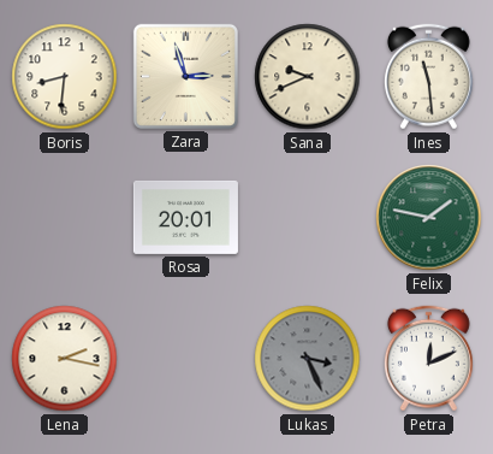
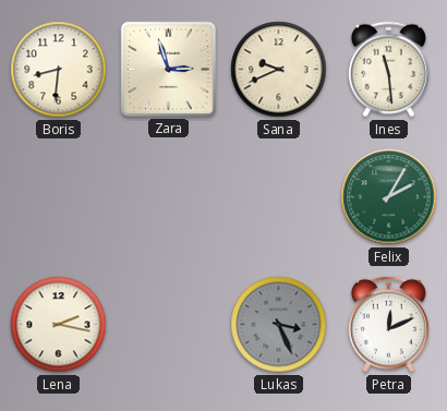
Rosa: 20:01 -> none
Felix: 1:47 -> 2:05
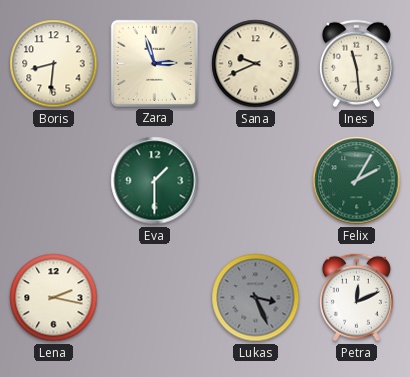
Eva: none -> 1:30
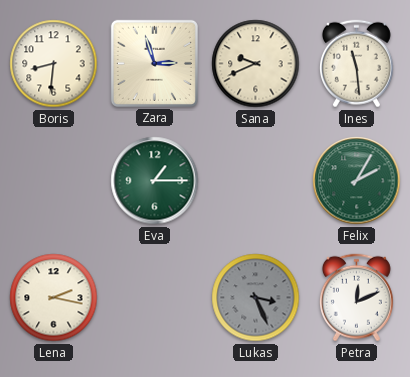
Eva: 1:30 -> 1:15
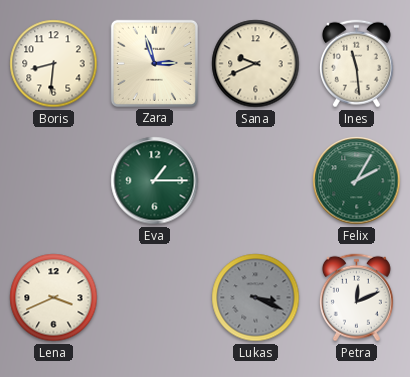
Lena: 2:17 -> 3:41
Lukas: 3:26 -> 3:19
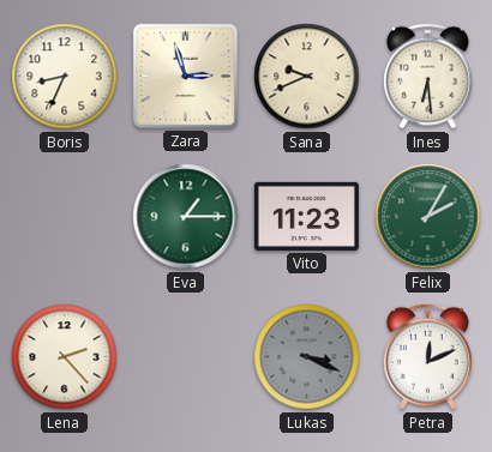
Boris: 8:31 -> 8:34
Ines: 11:29 -> 6:29
Vito: none -> 11:23
Lena: 3:41 -> 2:23
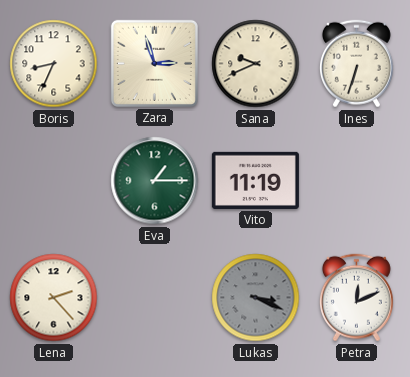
Ines: 6:29 -> 6:33
Vito: 11:23 -> 11:19
Felix: 2:05 -> none
